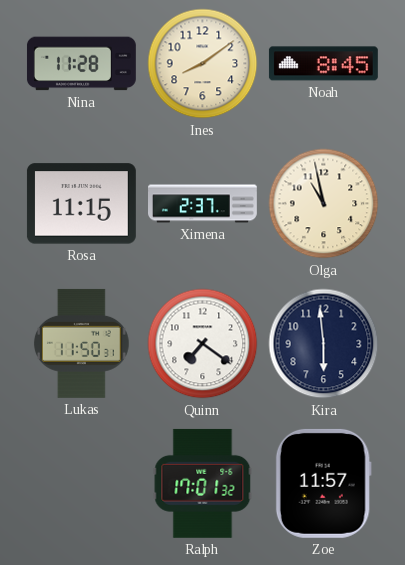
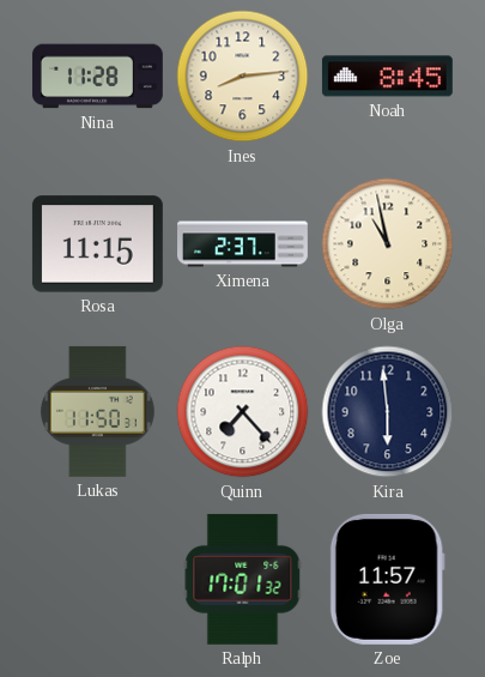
Ines: 8:09 -> 8:14
Quinn: 7:21 -> 7:23
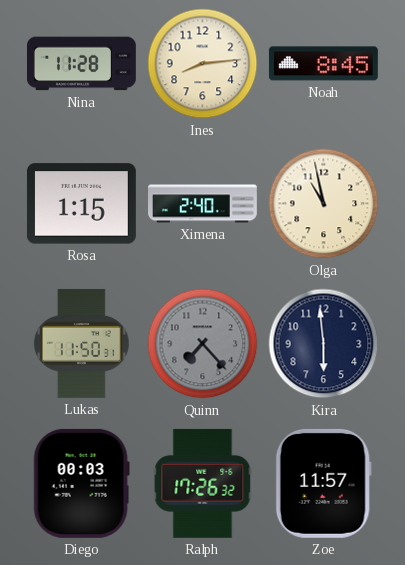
Rosa: 11:15 -> 1:15
Ximena: 2:37 -> 2:40
Quinn dial: white -> grey
Diego: none -> 00:03
Ralph: 17:01 -> 17:26
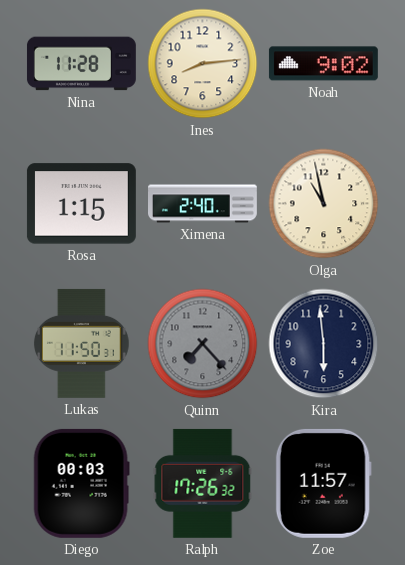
Noah: 8:45 -> 9:02
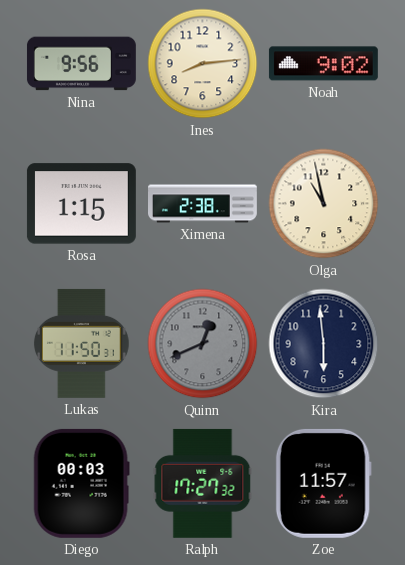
Nina: 11:28 -> 9:56
Ximena: 2:40 -> 2:38
Quinn: 7:23 -> 12:41
Ralph: 17:26 -> 17:27
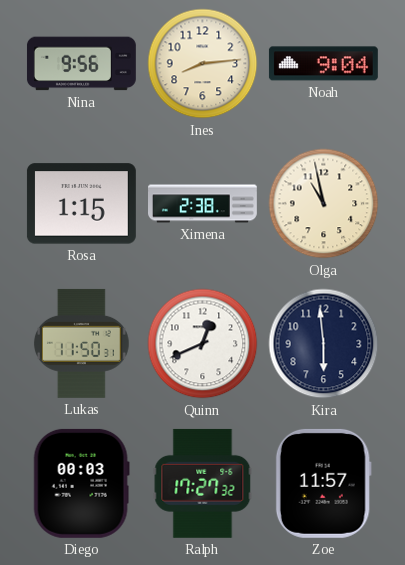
Noah: 9:02 -> 9:04
Quinn dial: grey -> white
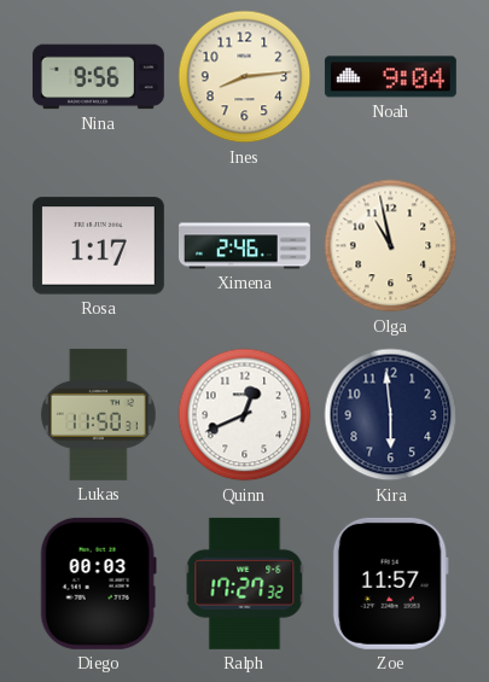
Rosa: 1:15 -> 1:17
Ximena: 2:38 -> 2:46
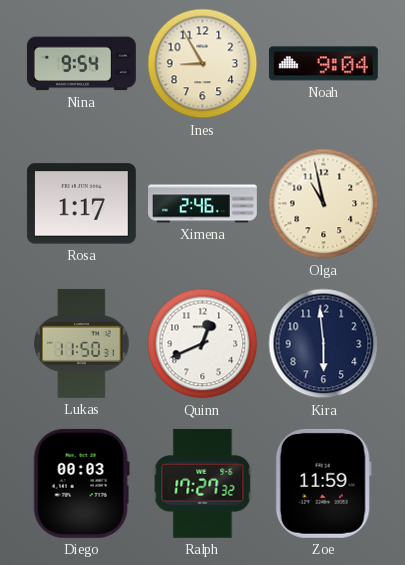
Nina: 9:56 -> 9:54
Ines: 8:14 -> 8:55
Zoe: 11:57 -> 11:59
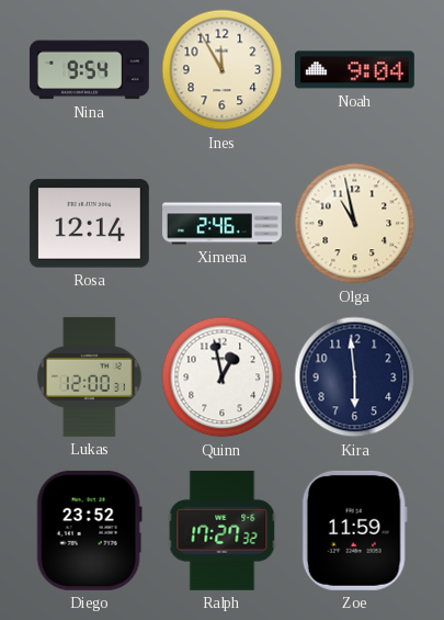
Ines: 8:55 -> 11:55
Rosa: 1:17 -> 12:14
Lukas: 11:50 -> 12:00
Quinn: 12:41 -> 12:58
Diego: 00:03 -> 23:52
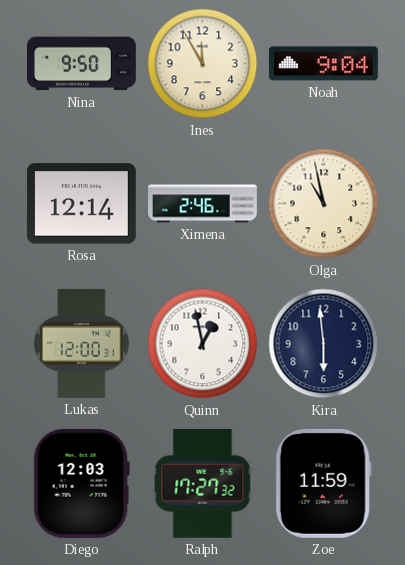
Nina: 9:54 -> 9:50
Diego: 23:52 -> 12:03
